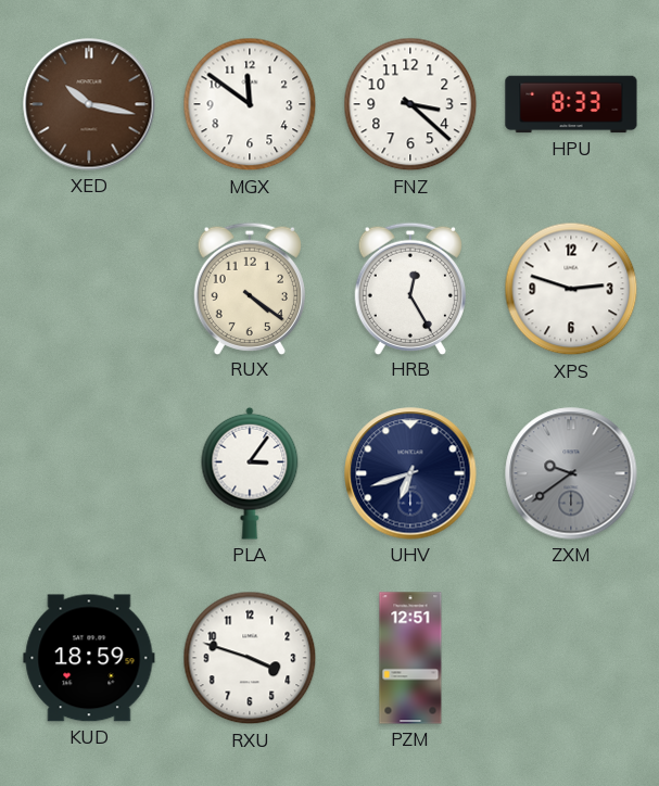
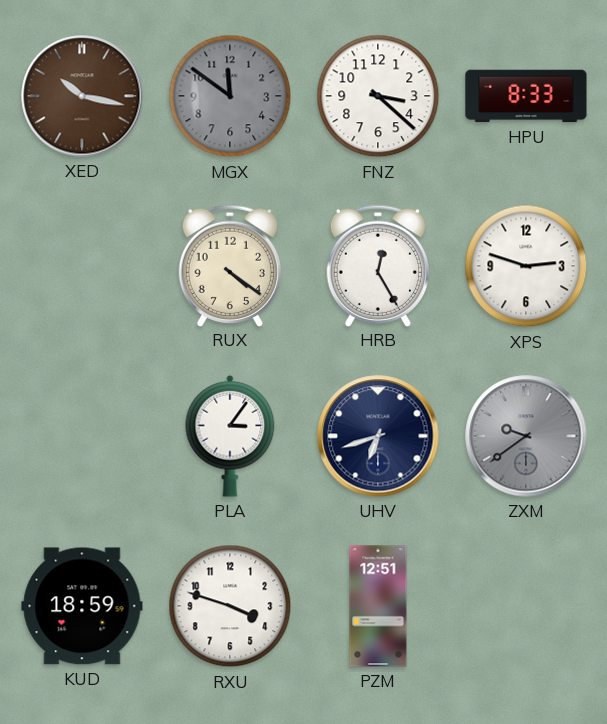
MGX dial: white -> grey
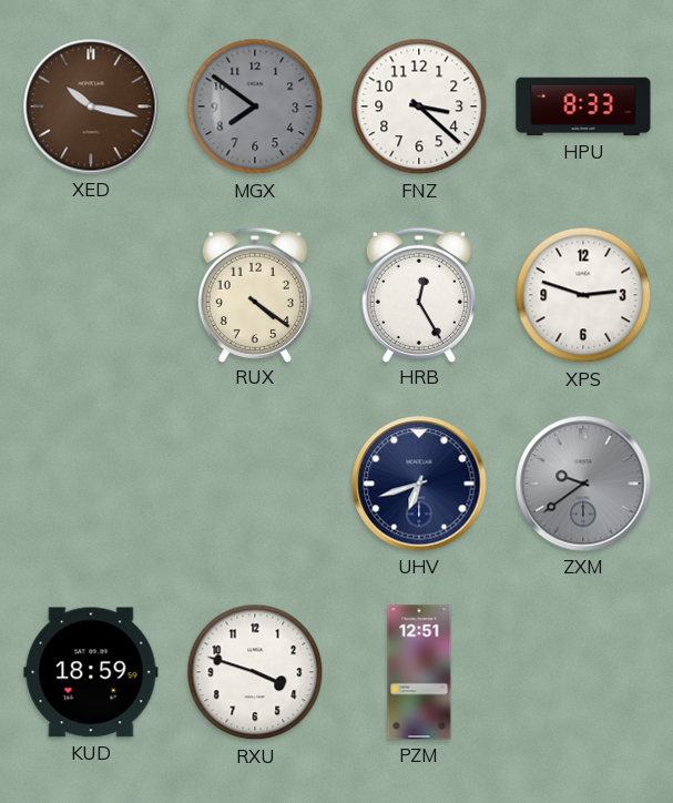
MGX: 11:51 -> 7:51
PLA: 3:06 -> none
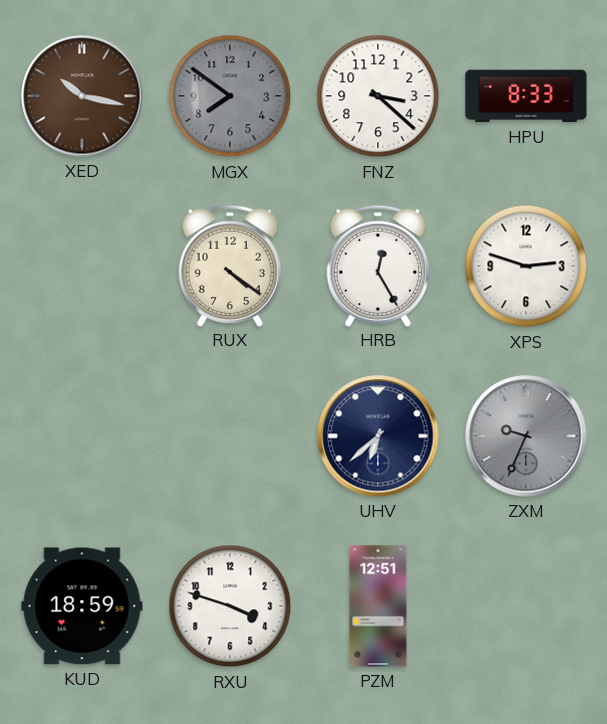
UHV: 6:42 -> 6:38
ZXM: 9:39 -> 9:34
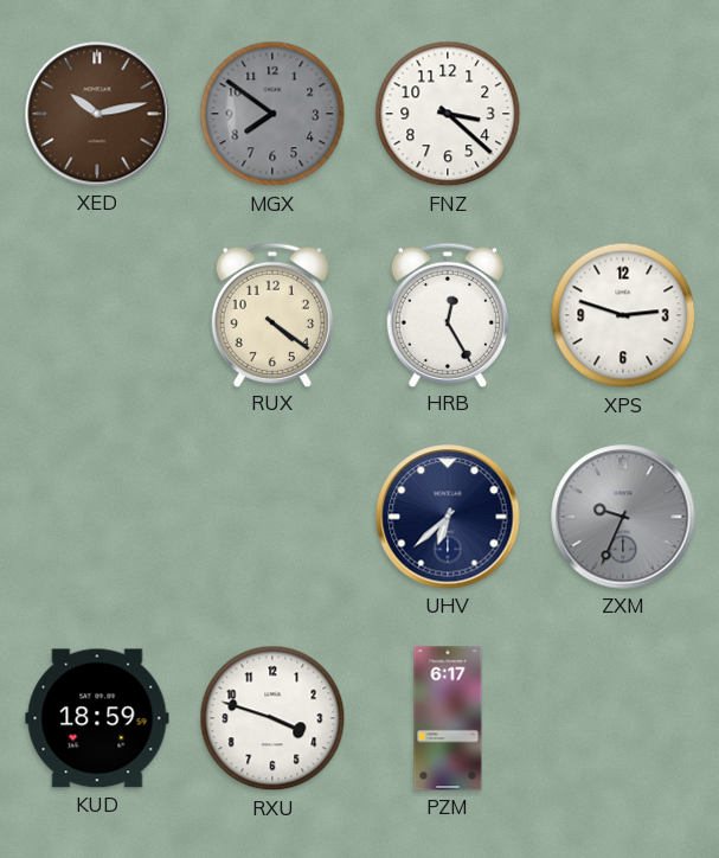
XED: 10:17 -> 10:13
HPU: 8:33 -> none
PZM: 12:51 -> 6:17
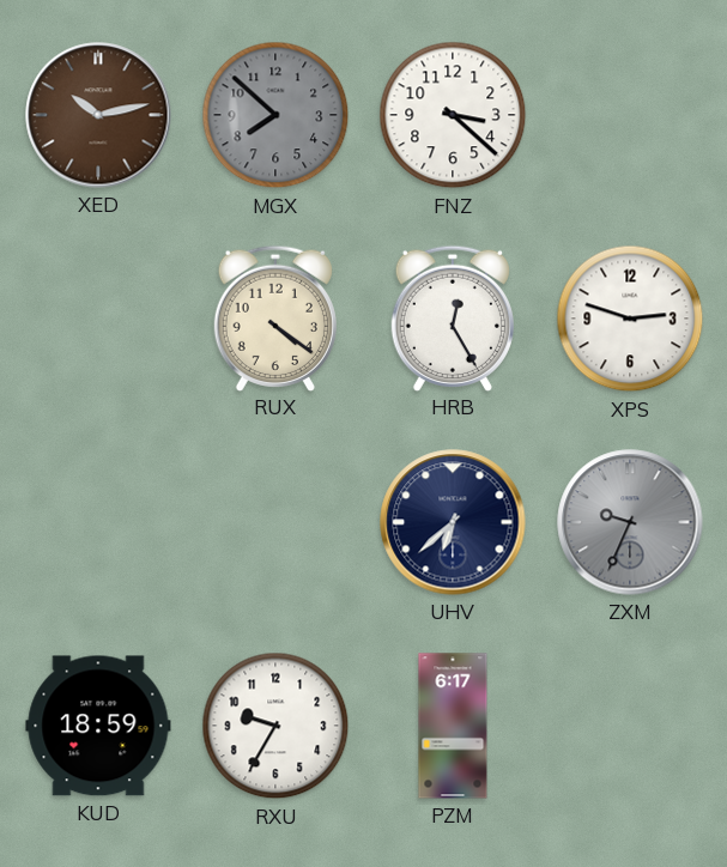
MGX: 7:51 -> 7:52
RXU: 3:48 -> 9:35
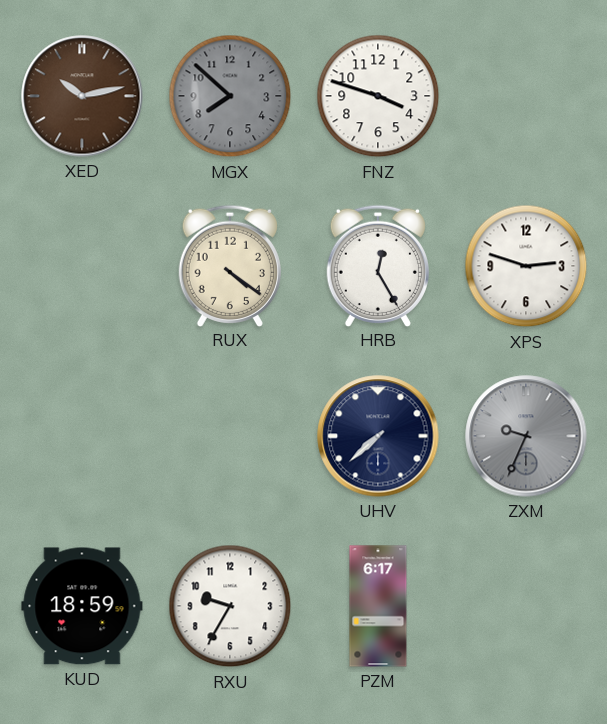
FNZ: 3:22 -> 3:48
UHV: 6:38 -> 7:38
